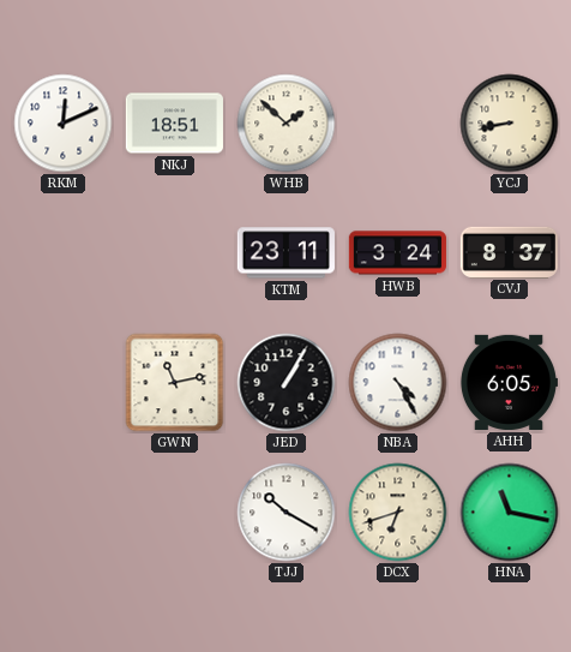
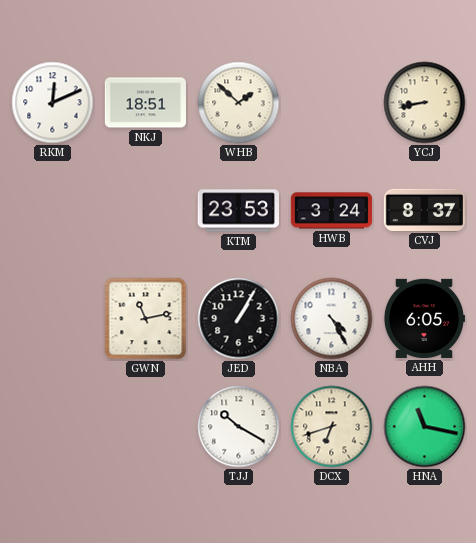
KTM: 23:11 -> 23:53
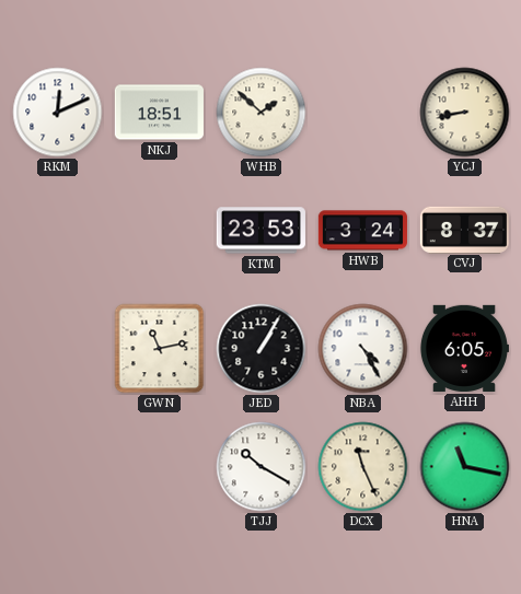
DCX: 6:42 -> 11:26
